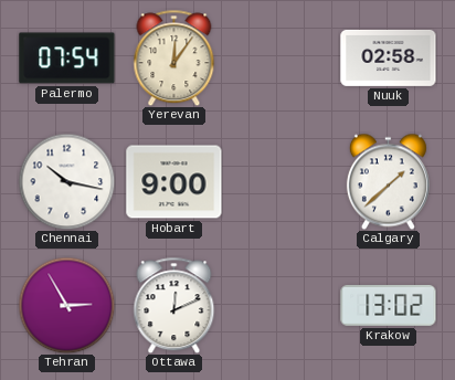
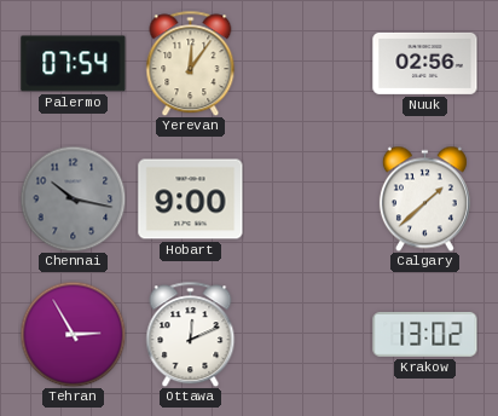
Nuuk: 02:58 -> 02:56
Chennai dial: white -> grey
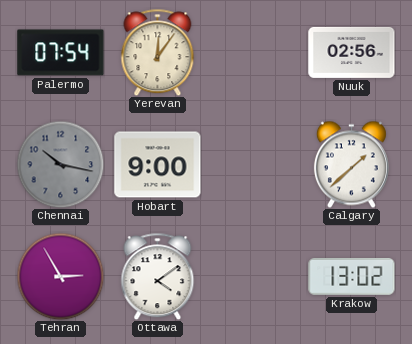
Ottawa: 12:11 -> 4:09
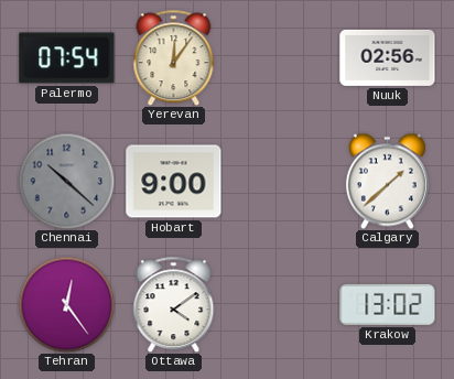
Chennai: 10:17 -> 10:22
Tehran: 2:55 -> 12:24
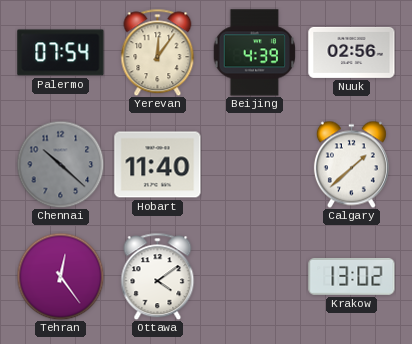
Beijing: none -> 4:39
Hobart: 9:00 -> 11:40
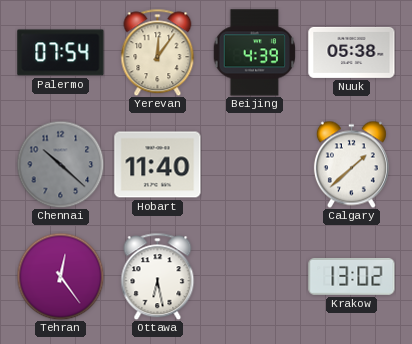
Nuuk: 02:56 -> 05:38
Ottawa: 4:09 -> 6:28
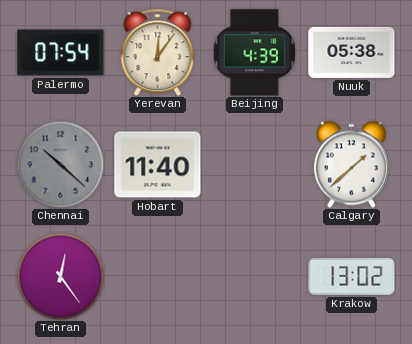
Ottawa: 6:28 -> none
